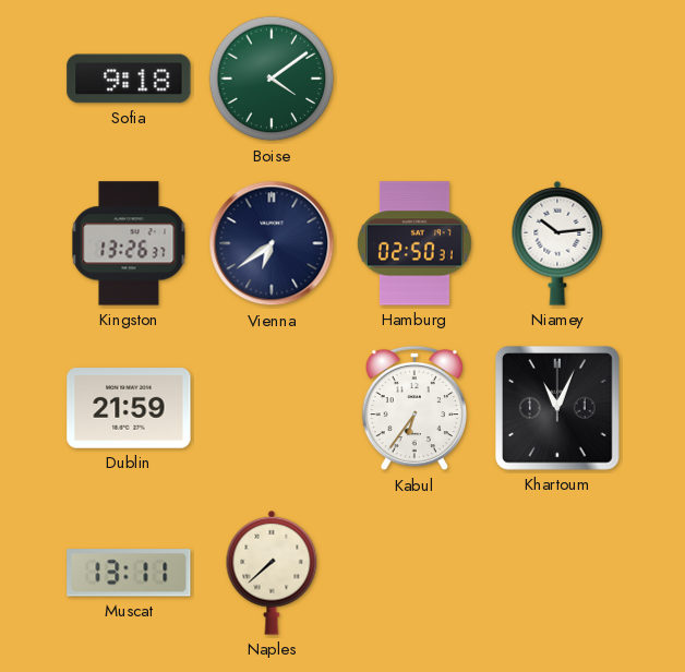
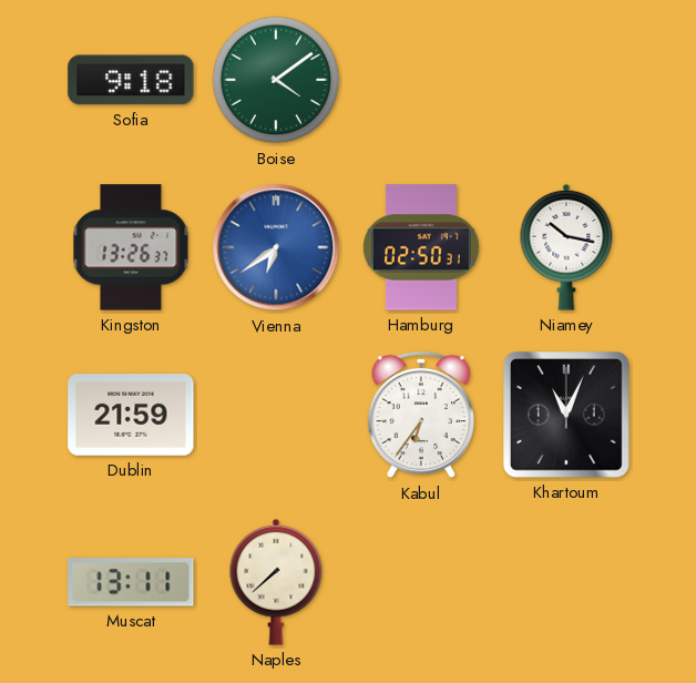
Vienna dial: navy -> blue
Niamey: 10:14 -> 10:17
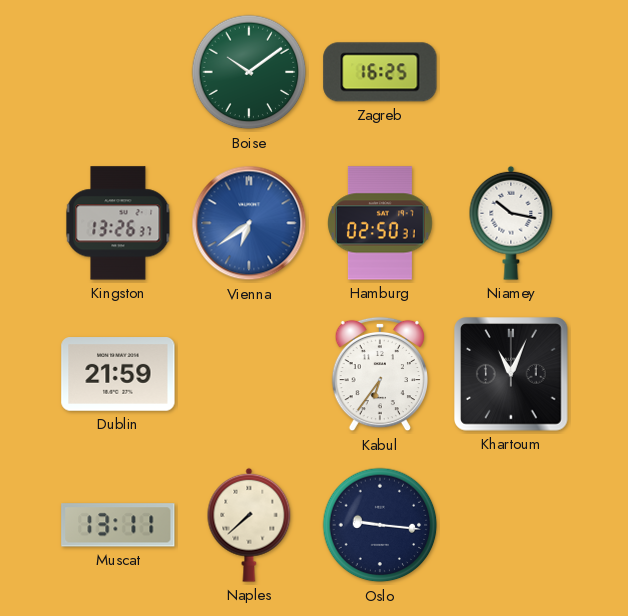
Sofia: 9:18 -> none
Boise: 4:09 -> 10:09
Zagreb: none -> 16:25
Oslo: none -> 9:16
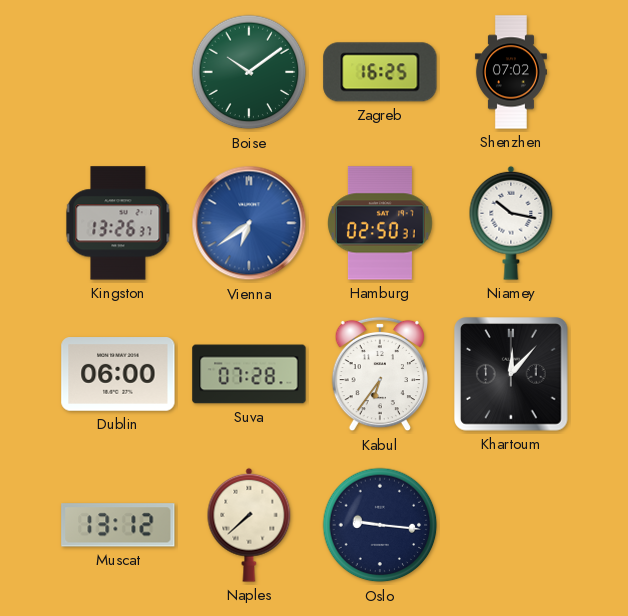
Shenzhen: none -> 07:02
Dublin: 21:59 -> 06:00
Suva: none -> 07:28
Khartoum: 11:04 -> 12:07
Muscat: 13:11 -> 13:12
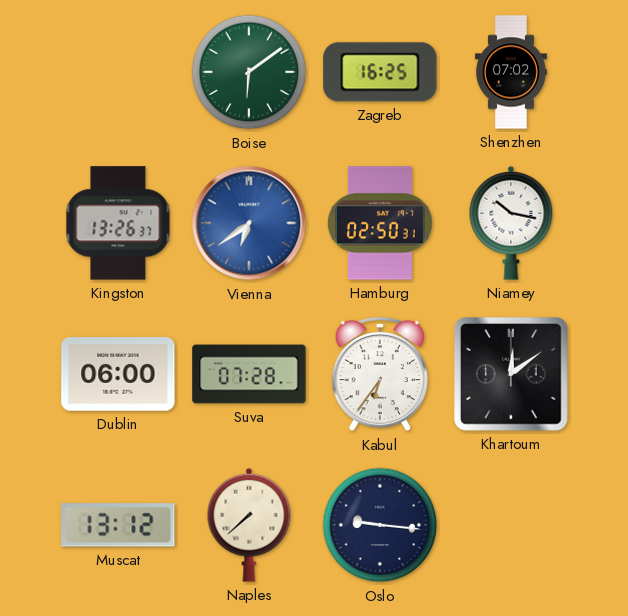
Boise: 10:09 -> 6:09
Khartoum: 12:07 -> 12:09
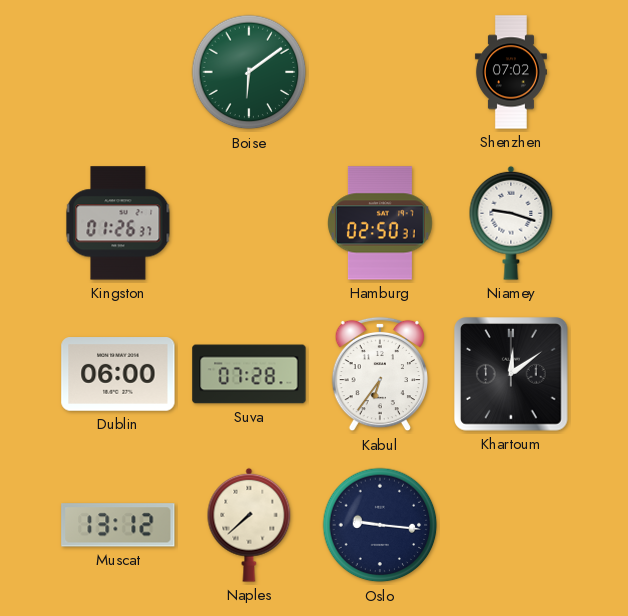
Zagreb: 16:25 -> none
Kingston: 13:26 -> 01:26
Vienna: 6:39 -> none
Niamey: 10:17 -> 9:18
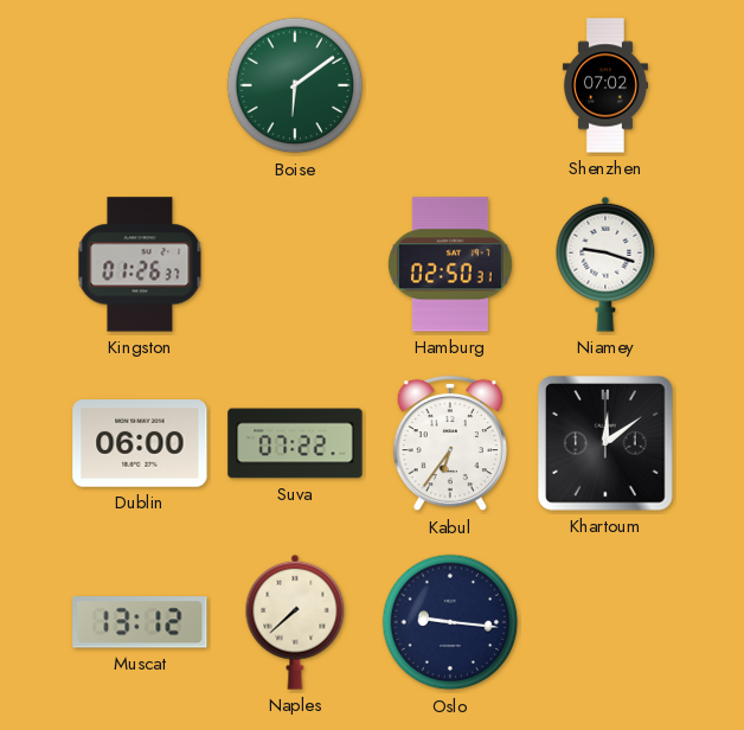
Suva: 07:28 -> 07:22
